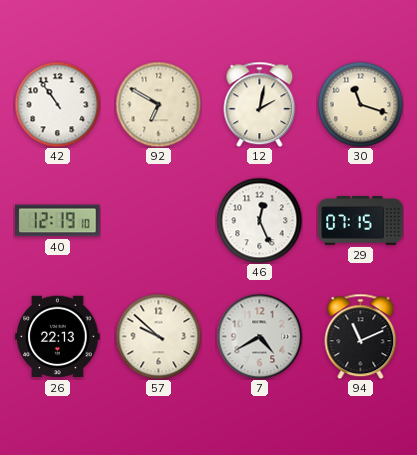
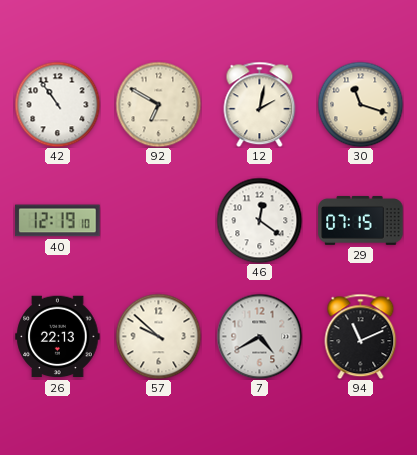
46: 12:26 -> 12:21
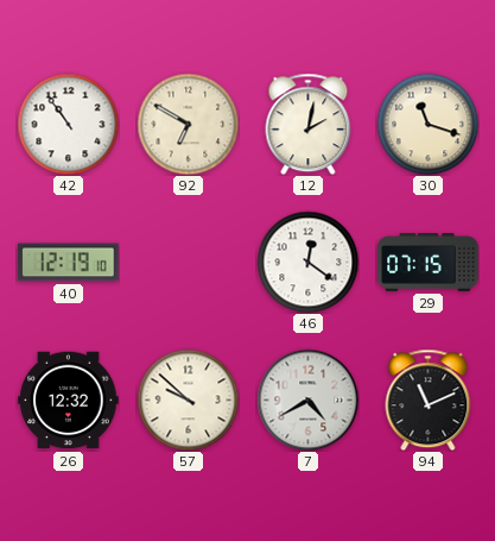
26: 22:13 -> 12:32
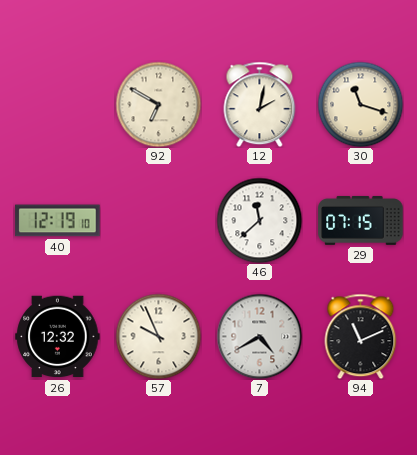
42: 10:54 -> none
46: 12:21 -> 11:38
57: 9:52 -> 9:56
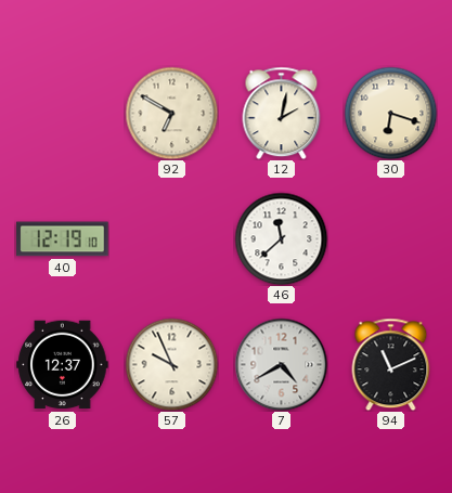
30: 11:18 -> 6:18
29: 07:15 -> none
26: 12:32 -> 12:37
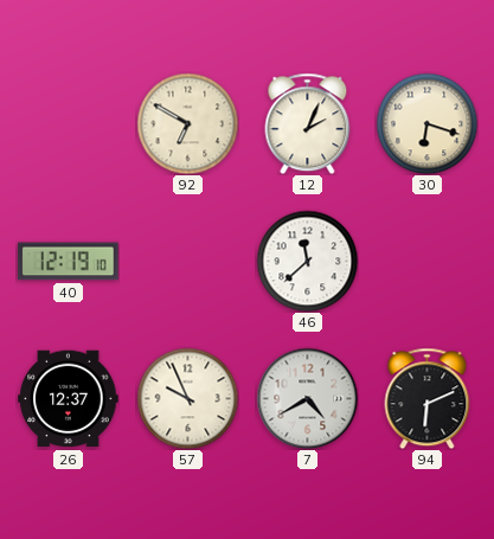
12: 2:02 -> 2:04
94: 11:11 -> 6:11
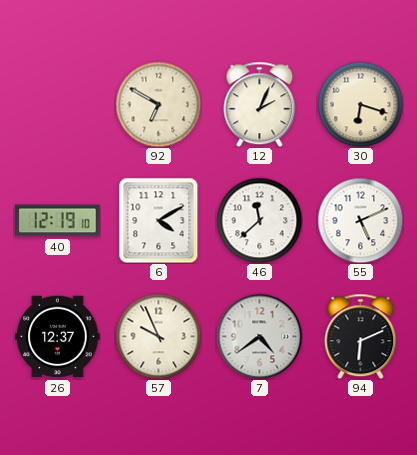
6: none -> 4:10
55: none -> 5:11
7: 4:40 -> 4:39
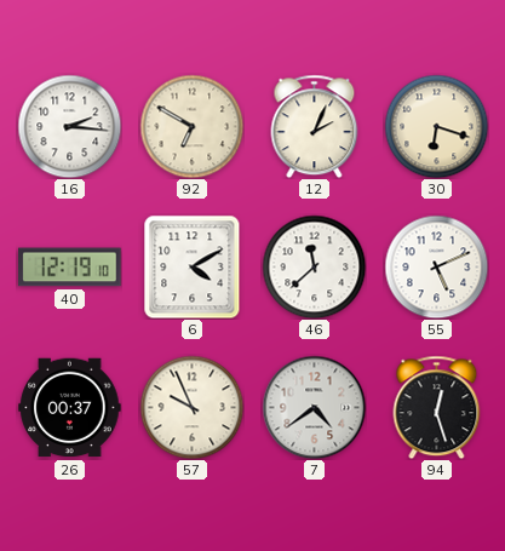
16: none -> 2:16
26: 12:37 -> 00:37
94: 6:11 -> 12:27
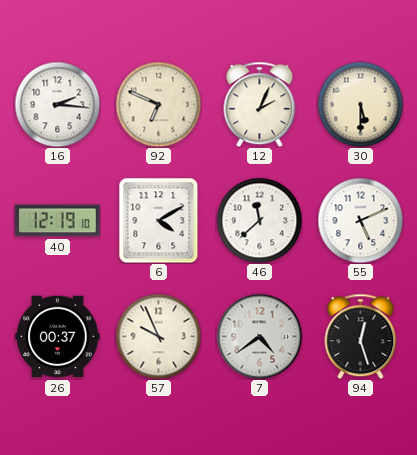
92: 6:50 -> 6:49
30: 6:18 -> 5:30
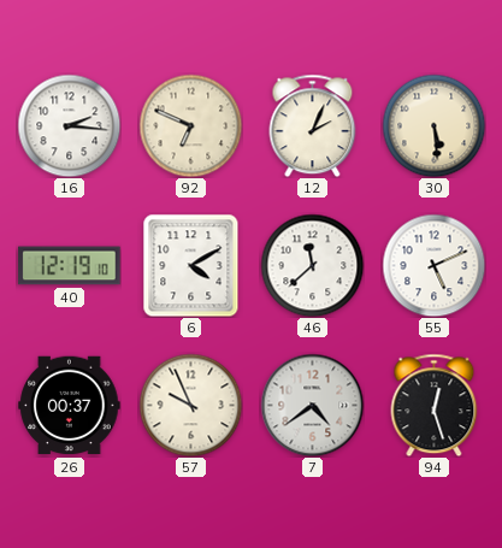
30: 5:30 -> 5:29
